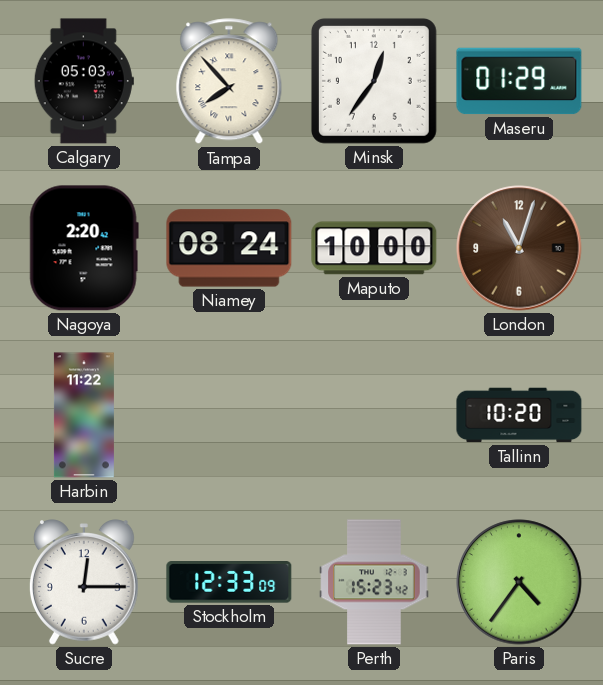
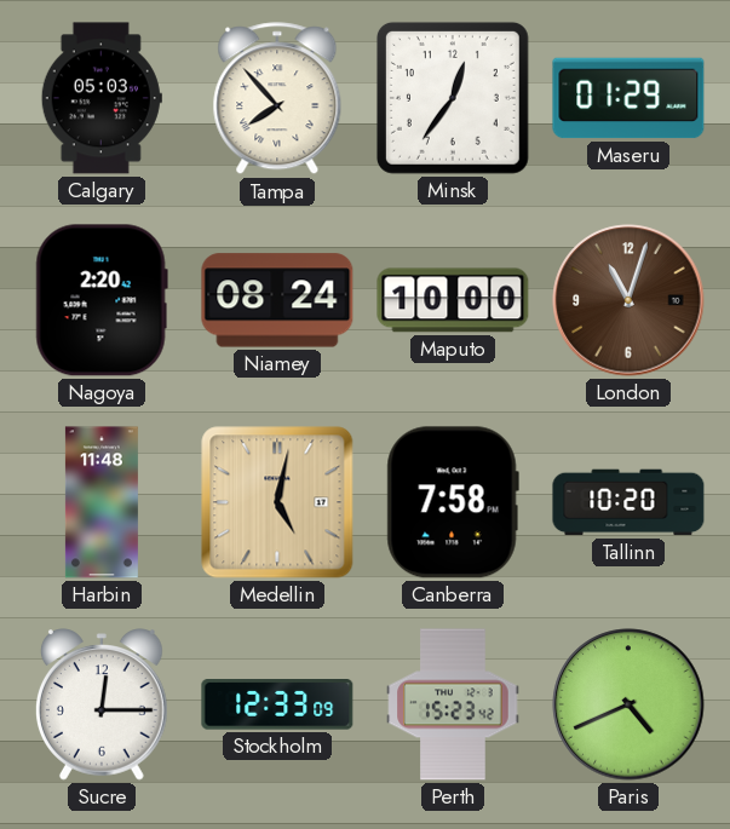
Harbin: 11:22 -> 11:48
Medellin: none -> 5:02
Canberra: none -> 7:58
Paris: 4:36 -> 4:41
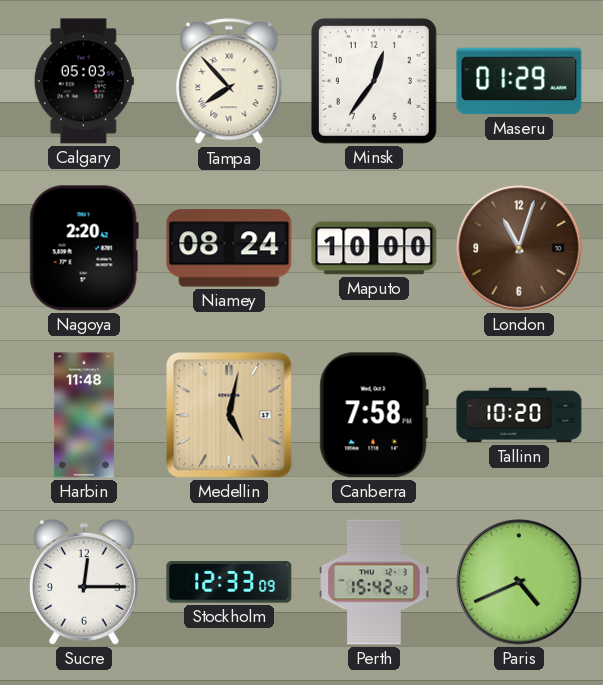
Perth: 15:23 -> 15:42
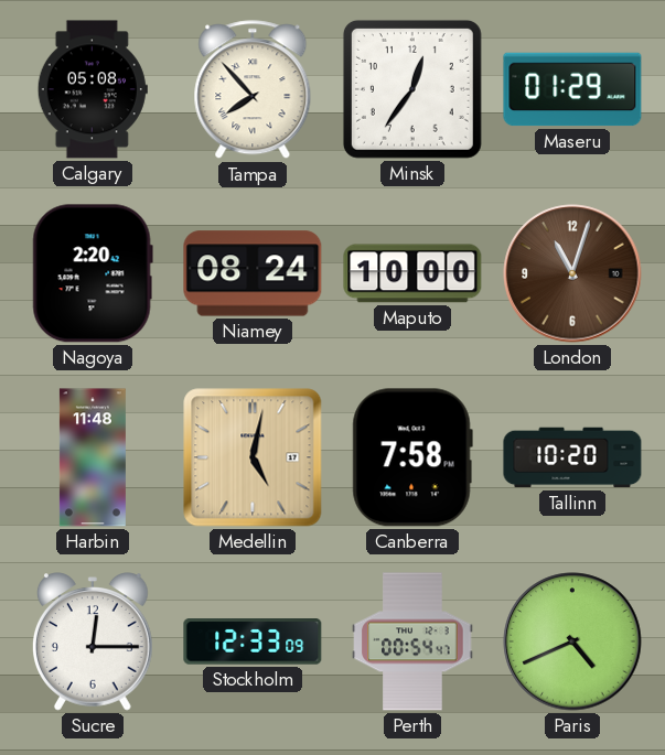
Calgary: 05:03 -> 05:08
Perth: 15:42 -> 00:54
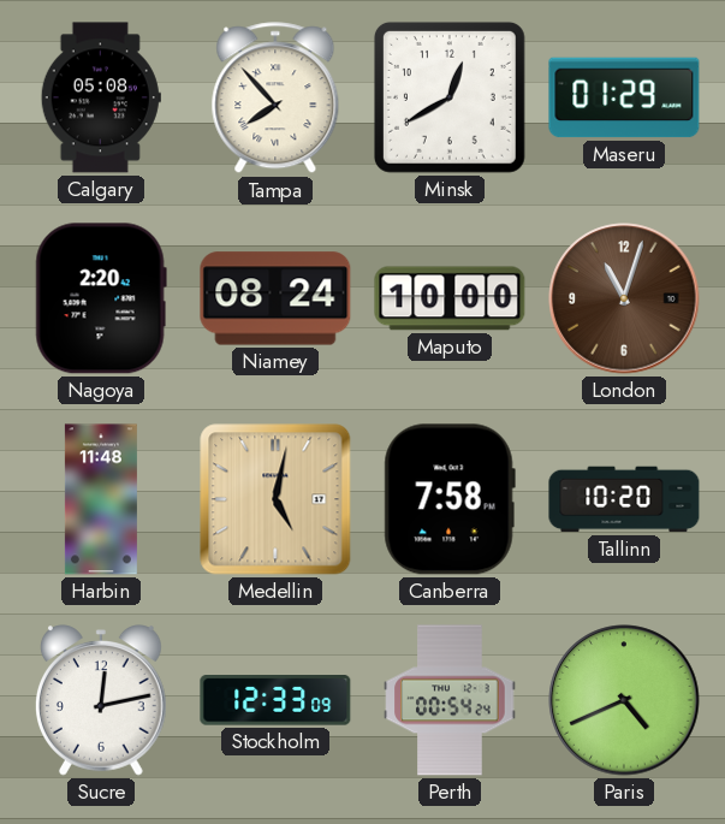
Minsk: 12:36 -> 12:40
Sucre: 12:15 -> 12:13
Perth: 00:54:47 -> 00:54:24
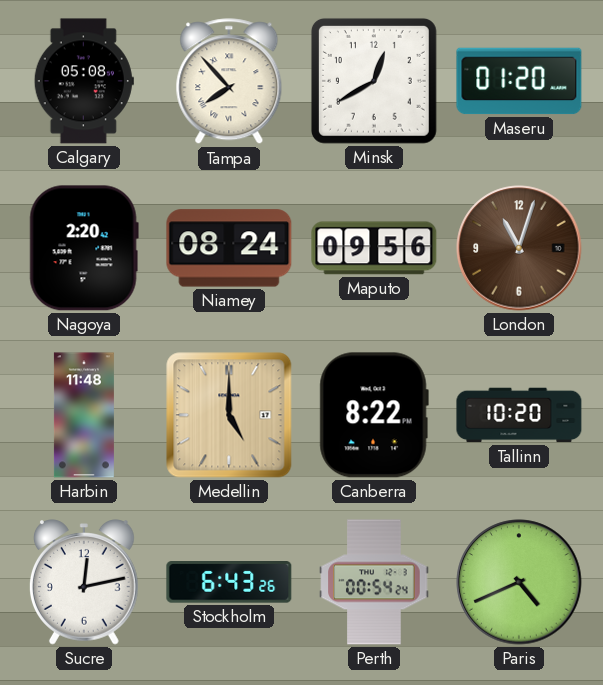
Maseru: 01:29 -> 01:20
Maputo: 10:00 -> 09:56
Medellin: 5:02 -> 5:00
Canberra: 7:58 -> 8:22
Stockholm: 12:33 -> 6:43
